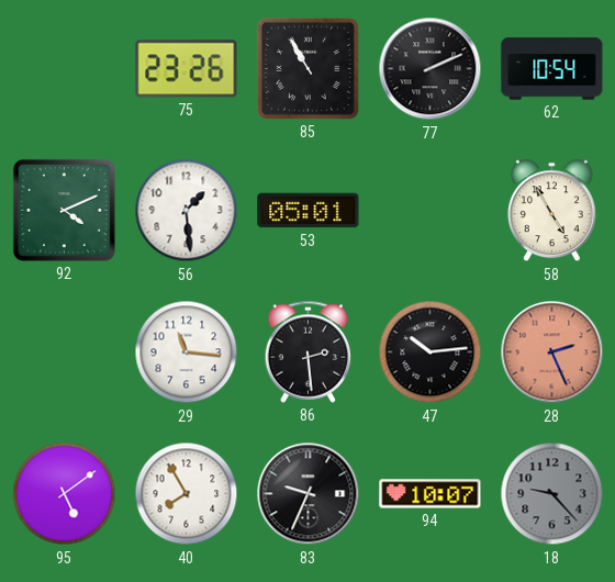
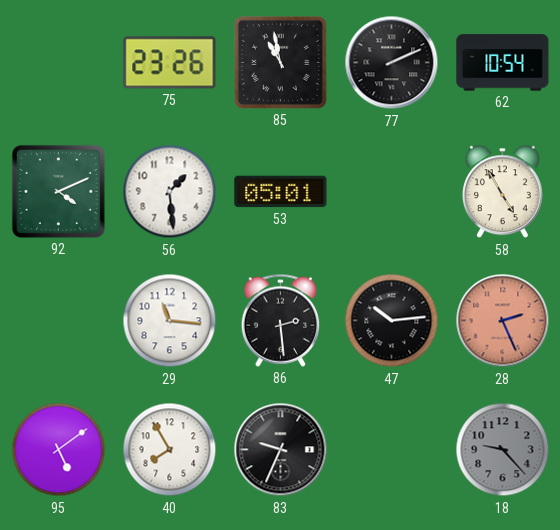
85: 10:55 -> 10:58
94: 10:07 -> none
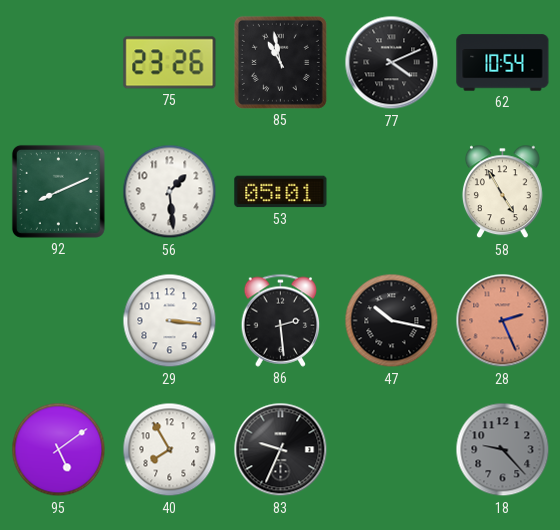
77: 2:11 -> 4:11
92: 4:11 -> 8:11
29: 11:16 -> 3:16
47: 10:14 -> 10:17
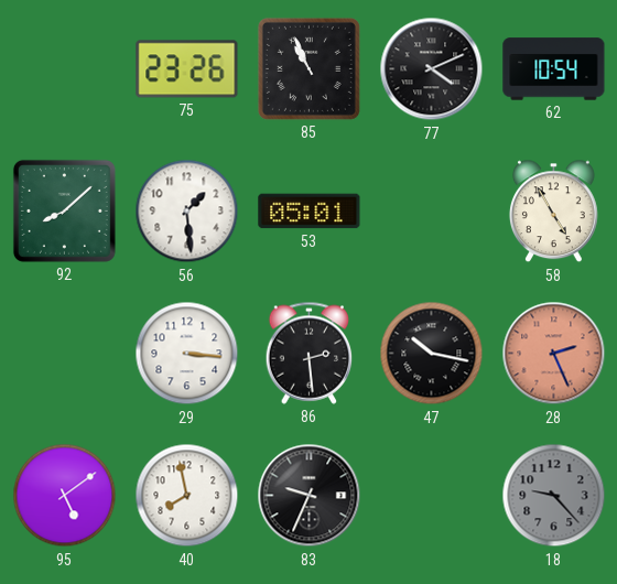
85: 10:58 -> 10:56
92: 8:11 -> 8:08
40: 7:55 -> 7:58
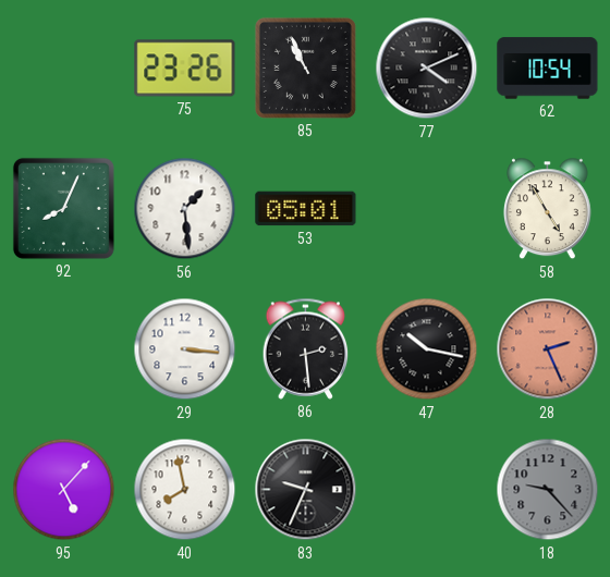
92: 8:08 -> 8:04
95: 5:09 -> 5:07
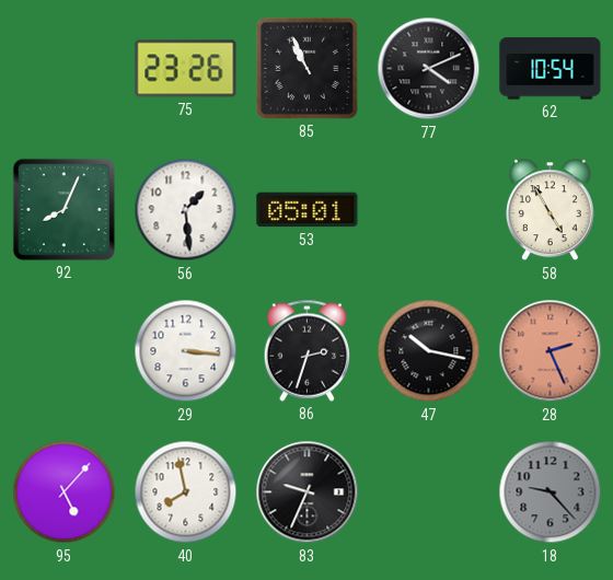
86: 2:29 -> 2:33
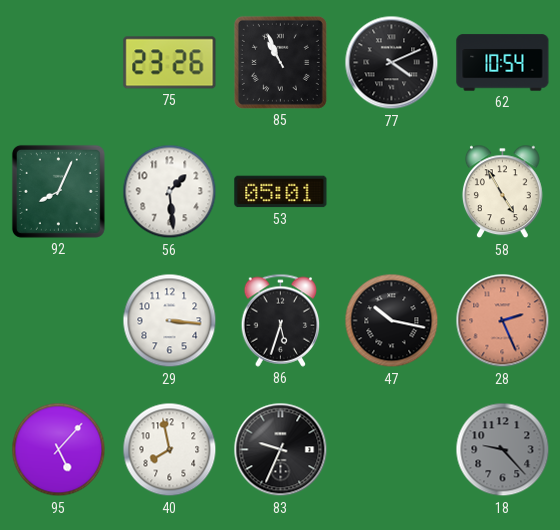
86: 2:33 -> 5:33
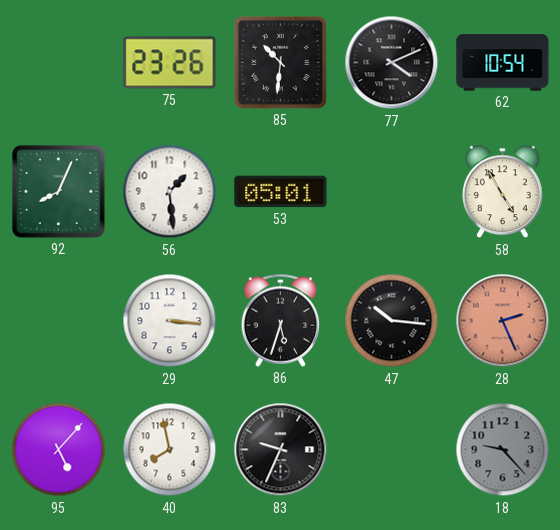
85: 10:56 -> 10:31
47: 10:17 -> 10:16
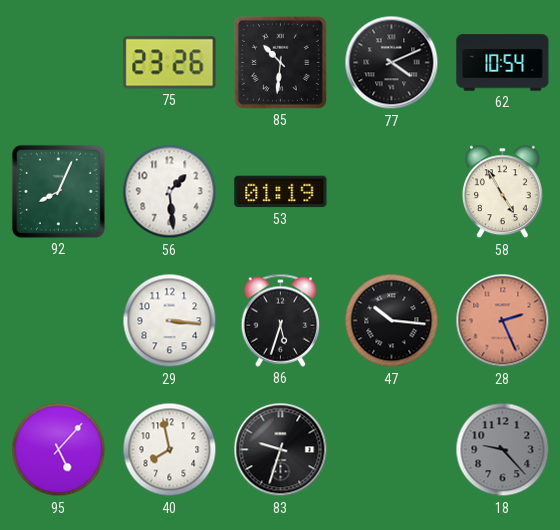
53: 05:01 -> 01:19
83: 9:34 -> 9:33
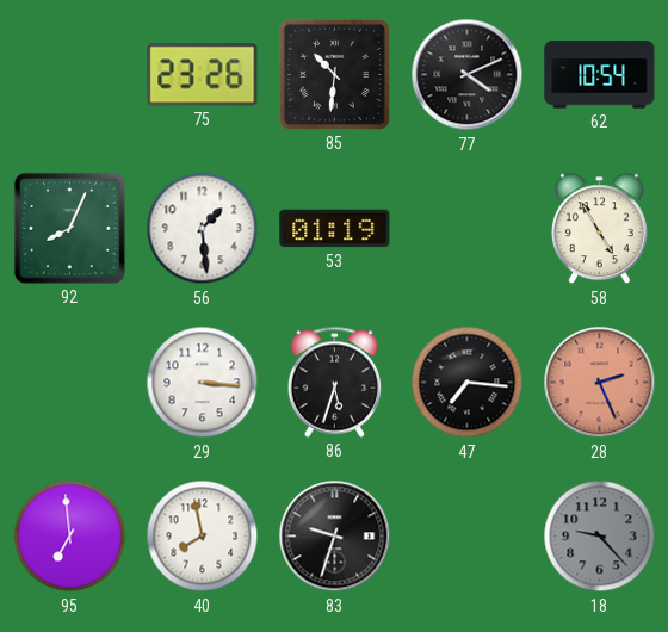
47: 10:16 -> 7:16
95: 5:07 -> 6:59
